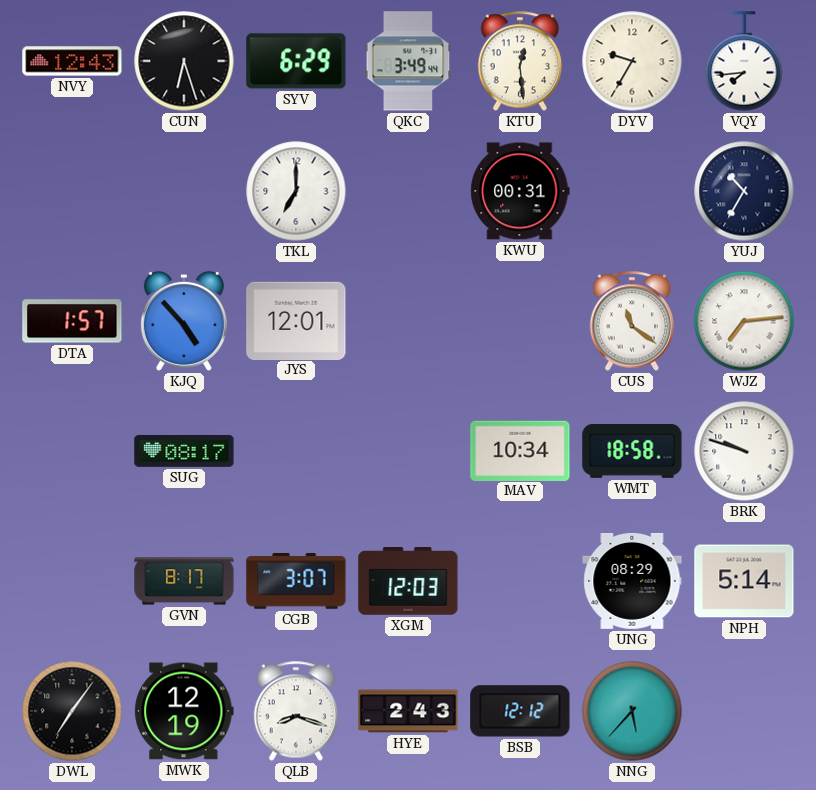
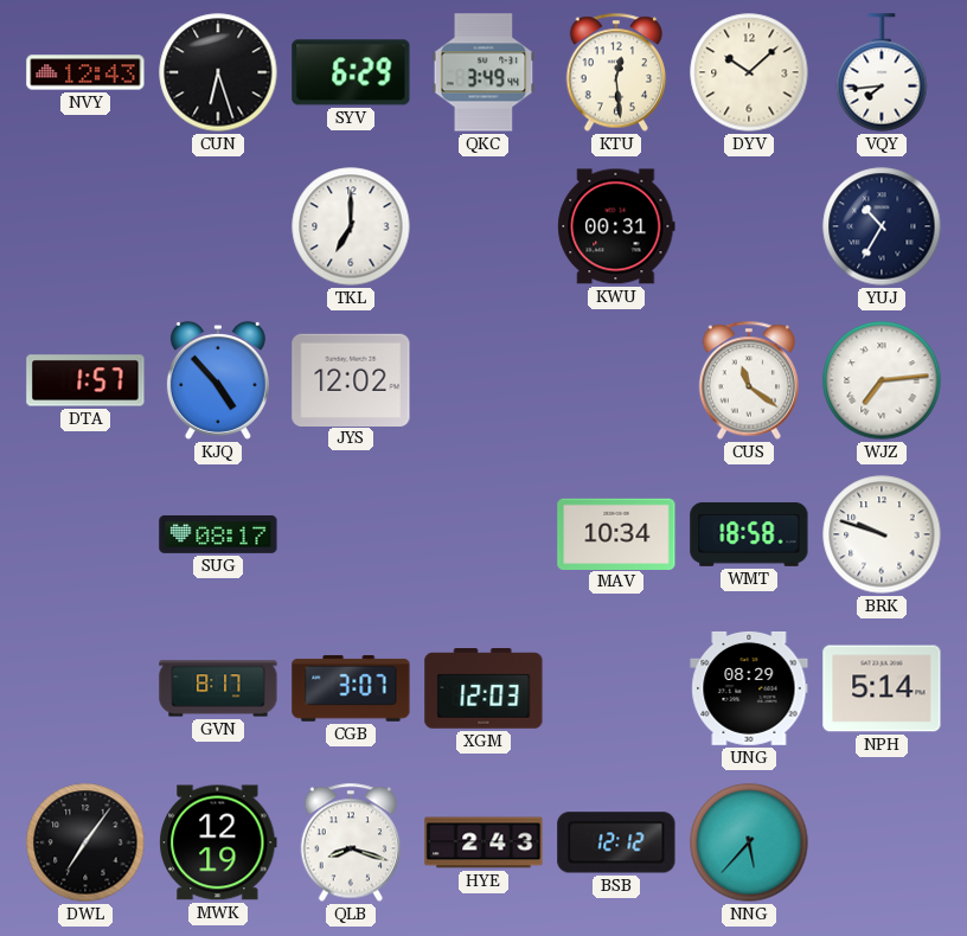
DYV: 9:35 -> 10:08
JYS: 12:01 -> 12:02
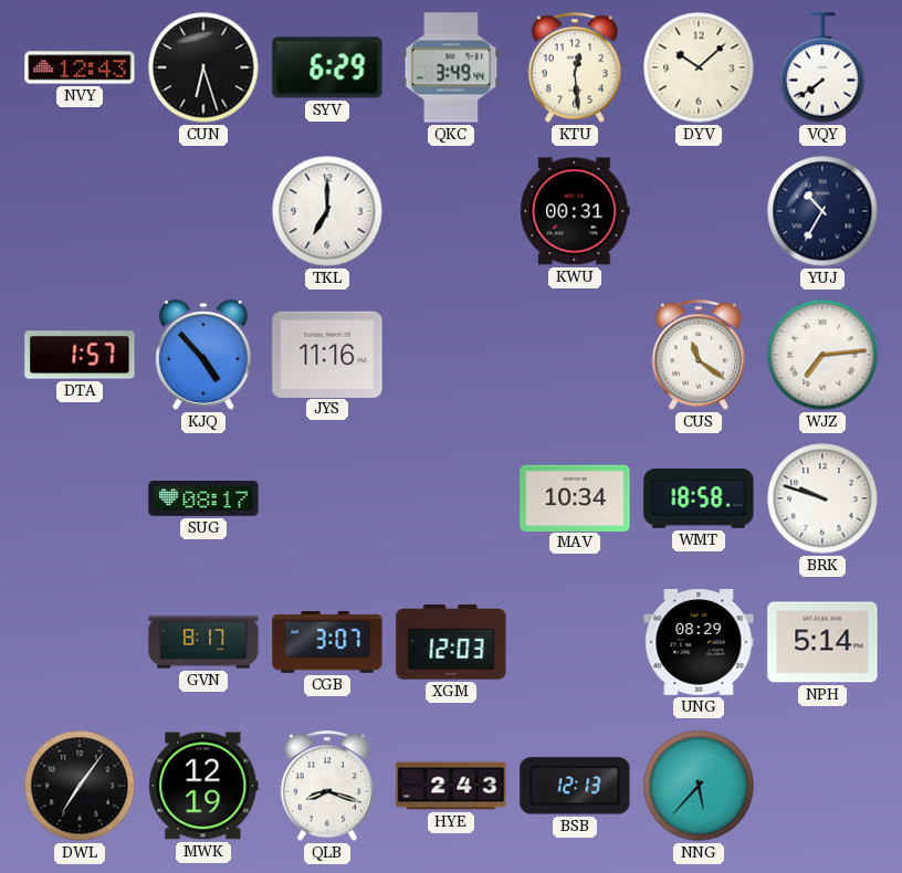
VQY: 7:44 -> 7:39
JYS: 12:02 -> 11:16
BSB: 12:12 -> 12:13
